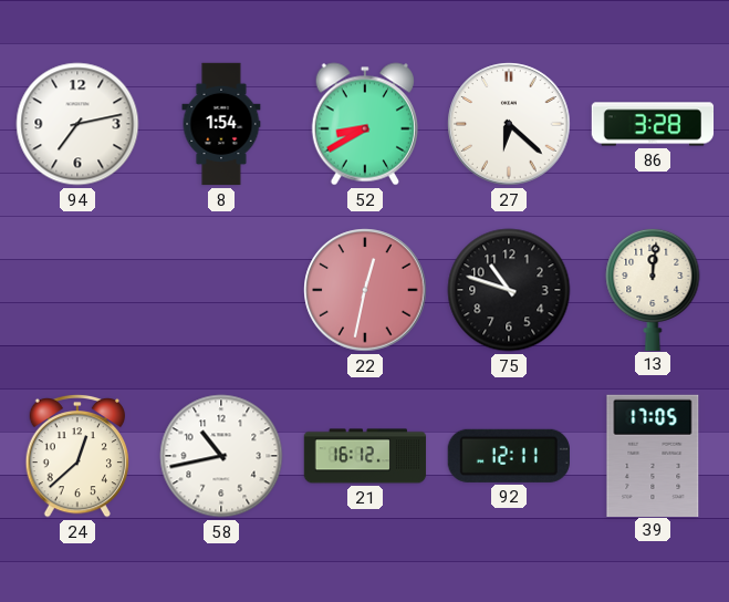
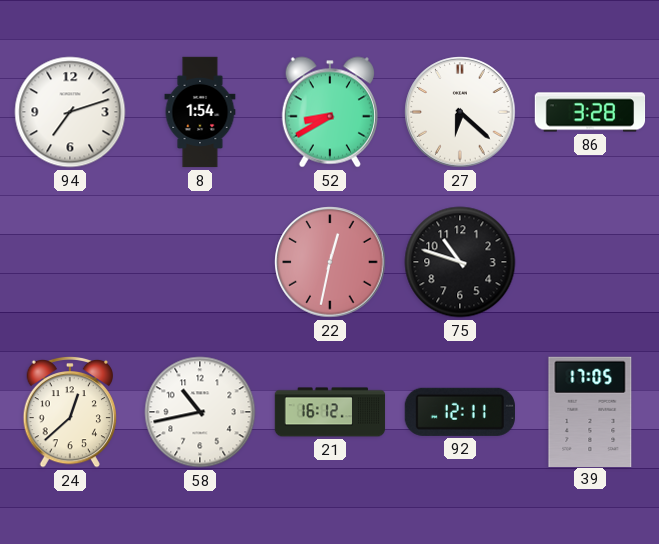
94: 7:13 -> 7:12
13: 12:01 -> none
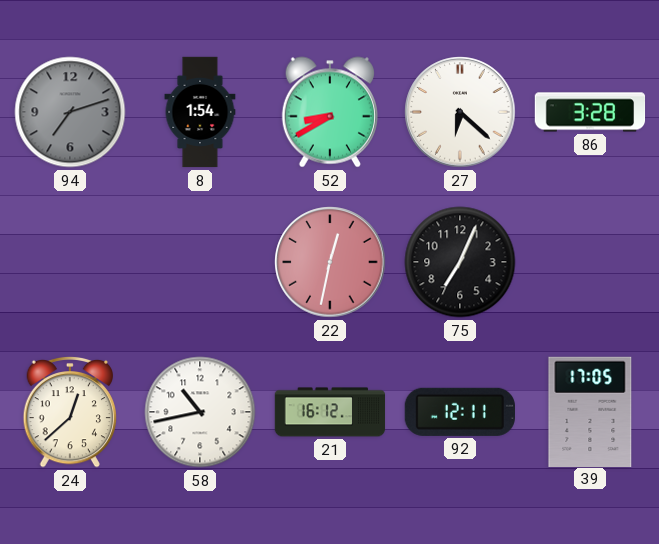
94 dial: white -> grey
75: 10:48 -> 7:04
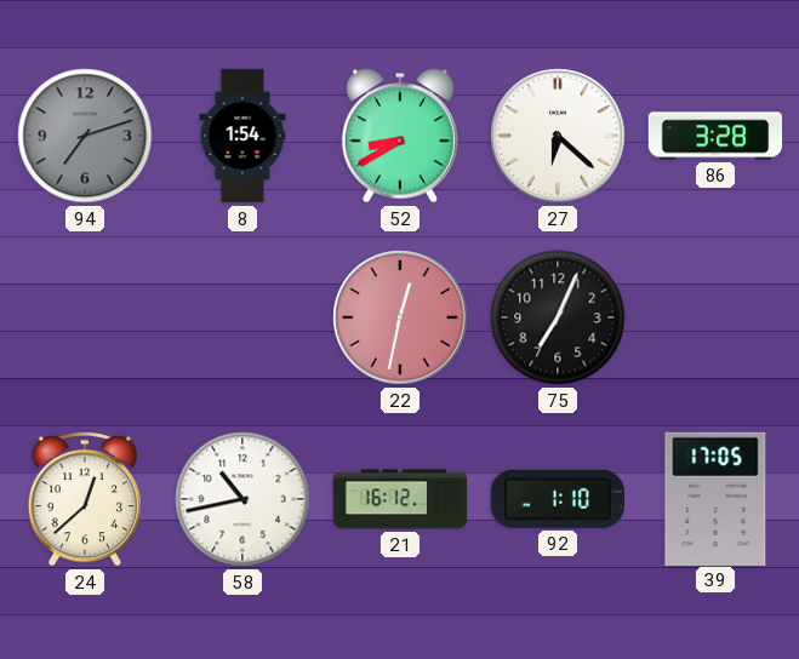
92: 12:11 -> 1:10
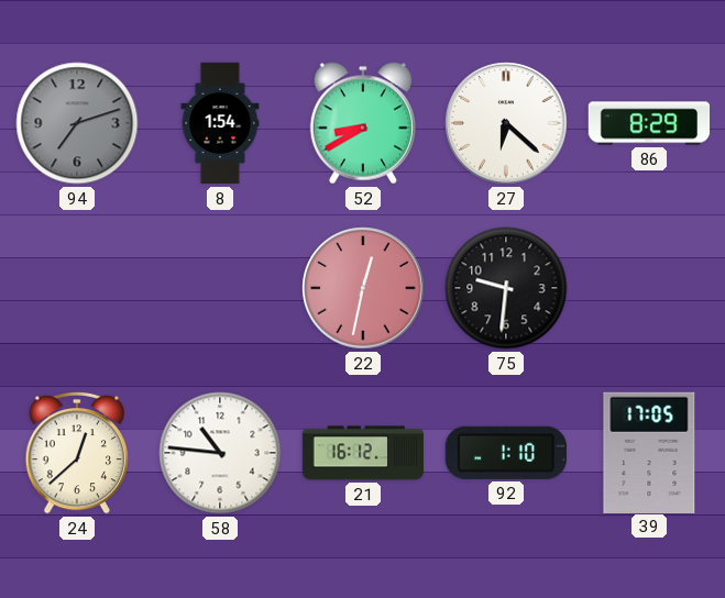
86: 3:28 -> 8:29
75: 7:04 -> 9:31
58: 10:43 -> 10:46
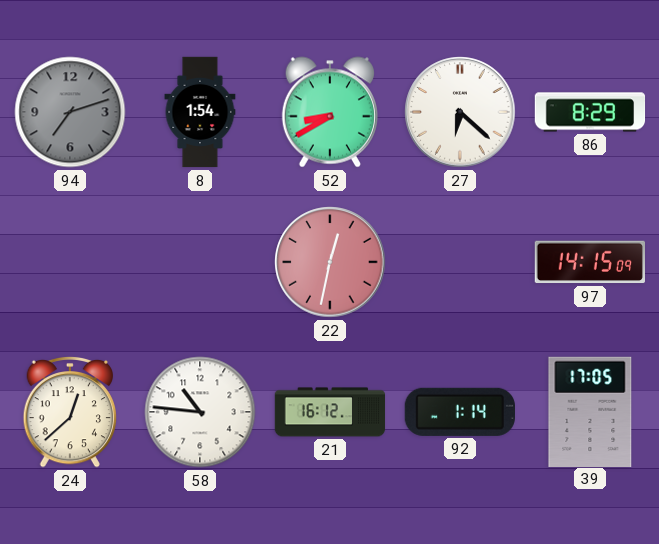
75: 9:31 -> none
97: none -> 14:15
92: 1:10 -> 1:14
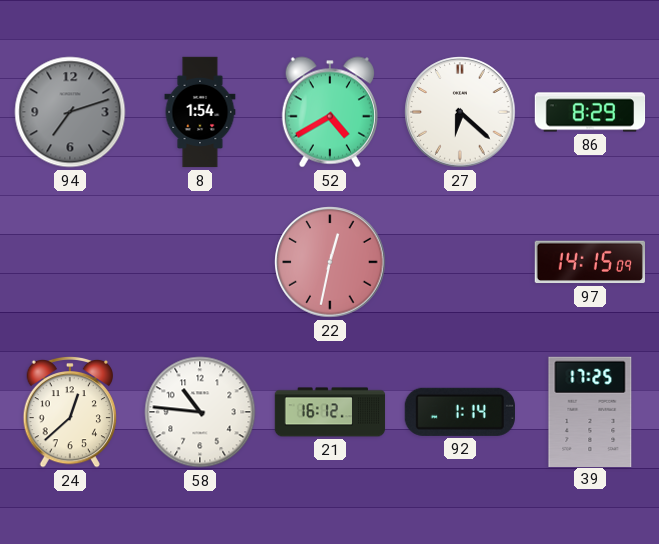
52: 8:40 -> 4:40
39: 17:05 -> 17:25
